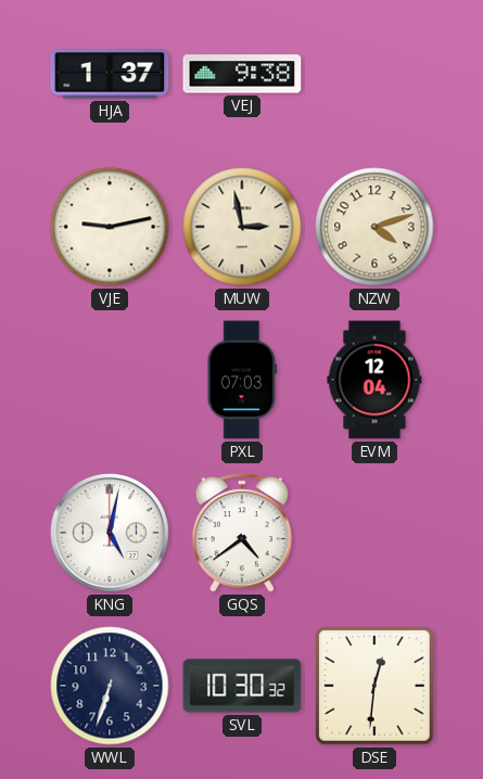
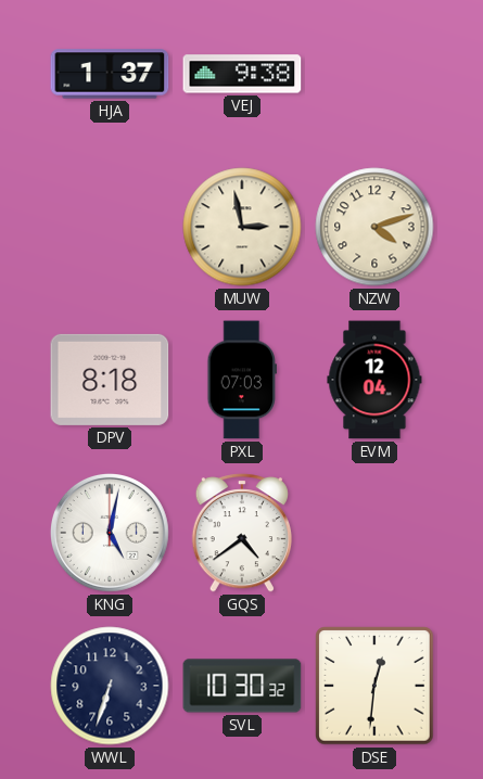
VJE: 9:13 -> none
DPV: none -> 8:18
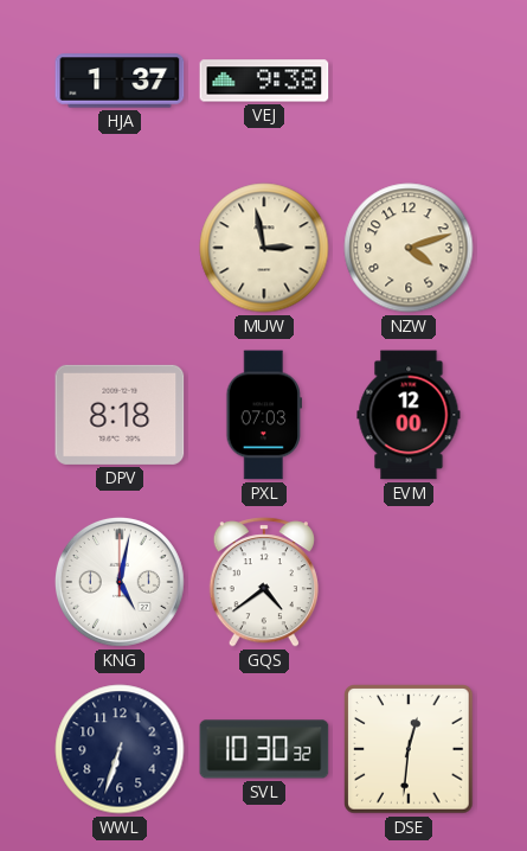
EVM: 12:04 -> 12:00
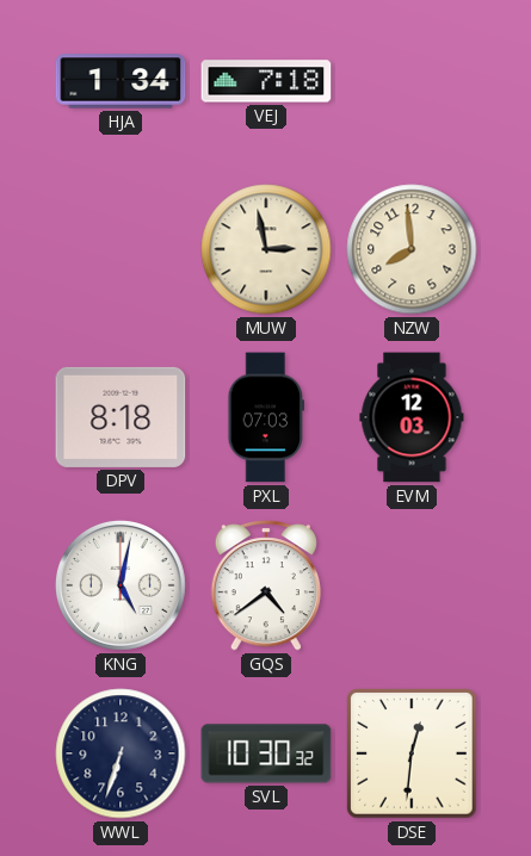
HJA: 1:37 -> 1:34
VEJ: 9:38 -> 7:18
NZW: 4:12 -> 7:59
EVM: 12:00 -> 12:03
